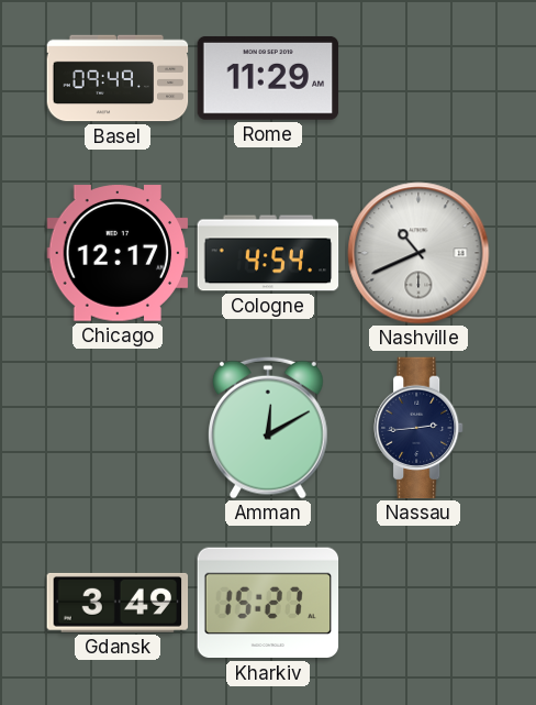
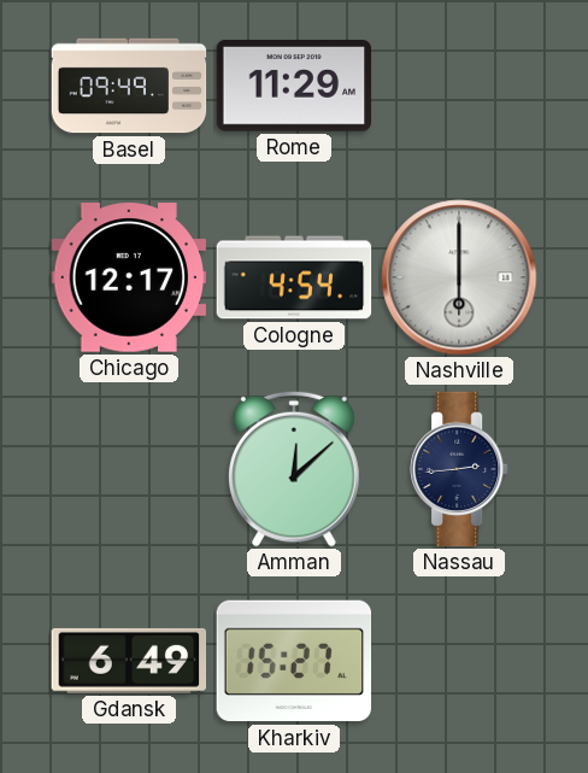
Nashville: 10:41 -> 6:00
Amman: 12:10 -> 12:08
Gdansk: 3:49 -> 6:49
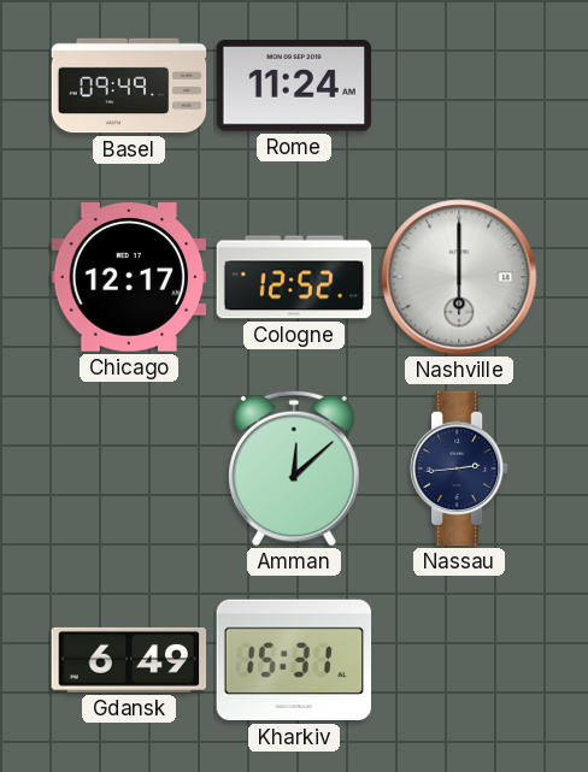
Rome: 11:29 -> 11:24
Cologne: 4:54 -> 12:52
Kharkiv: 15:27 -> 15:31
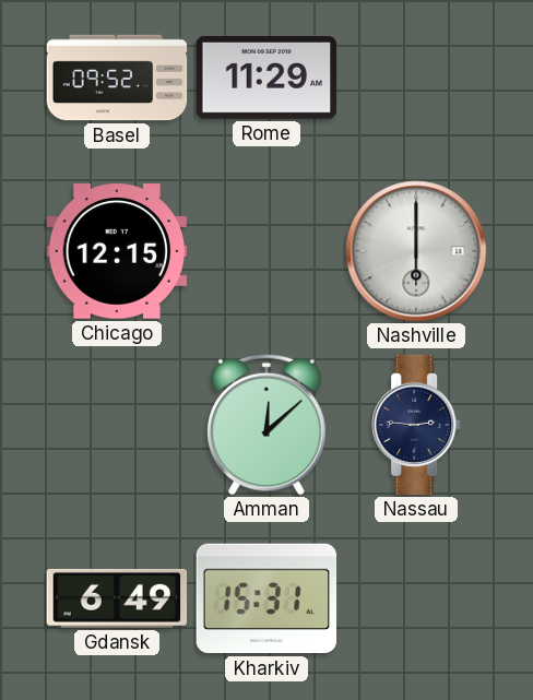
Basel: 09:49 -> 09:52
Rome: 11:24 -> 11:29
Chicago: 12:17 -> 12:15
Cologne: 12:52 -> none
Nassau: 2:44 -> 2:46
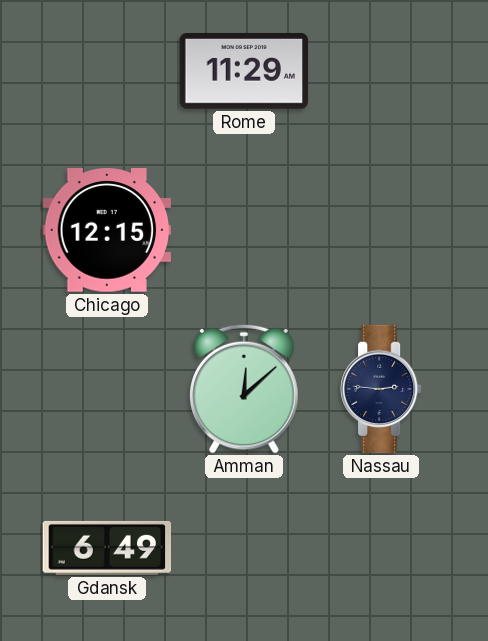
Basel: 09:52 -> none
Nashville: 6:00 -> none
Kharkiv: 15:31 -> none
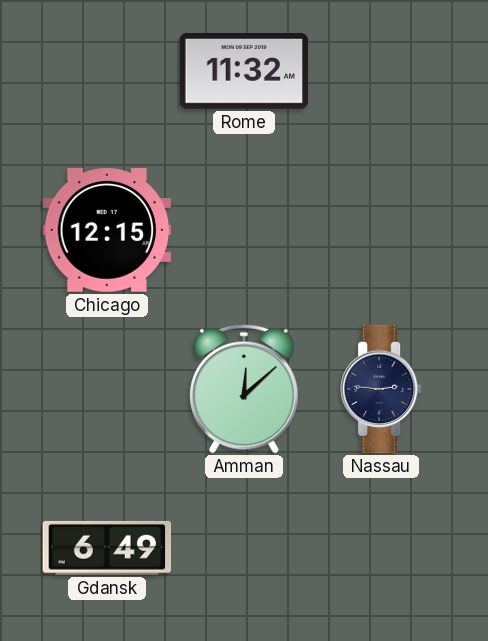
Rome: 11:29 -> 11:32
